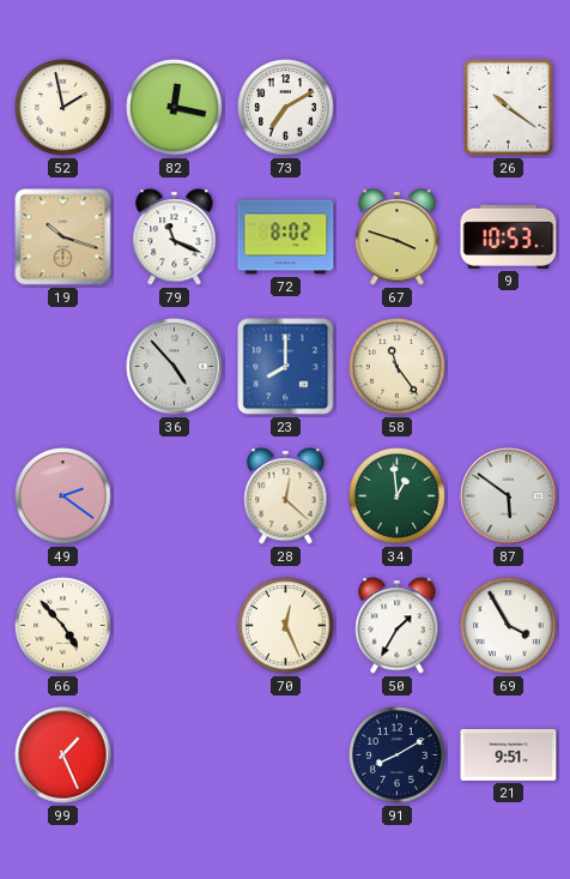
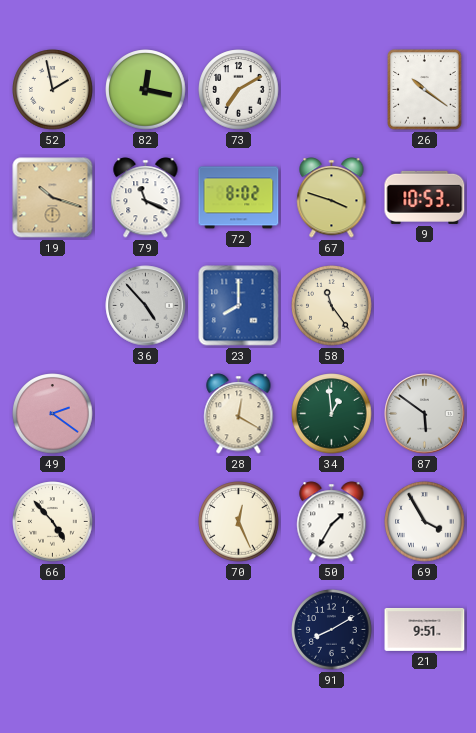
28: 12:22 -> 12:20
99: 1:26 -> none
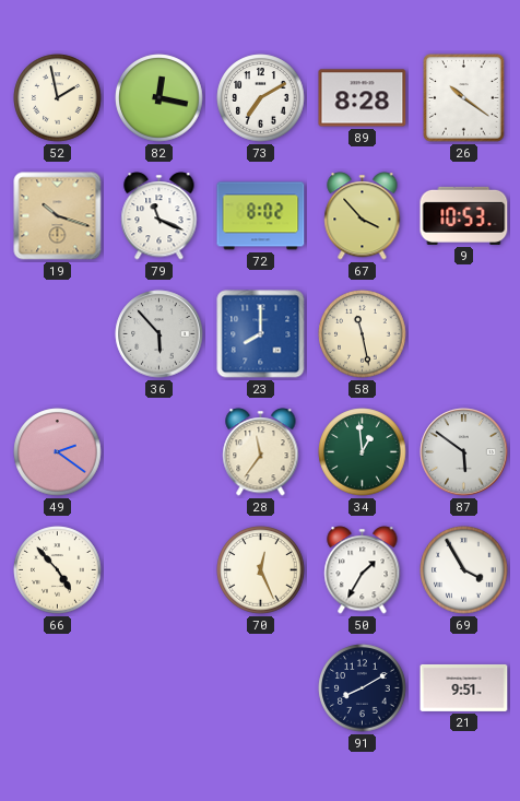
89: none -> 8:28
67: 3:48 -> 3:53
36: 4:53 -> 5:53
58: 11:24 -> 11:28
28: 12:20 -> 11:36
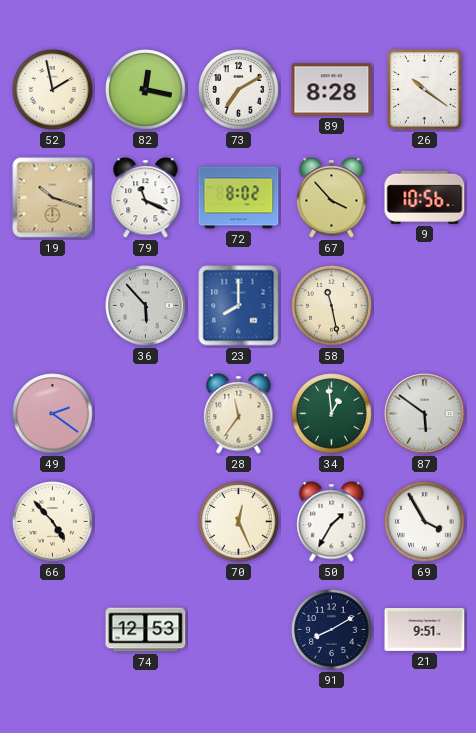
9: 10:53 -> 10:56
74: none -> 12:53
